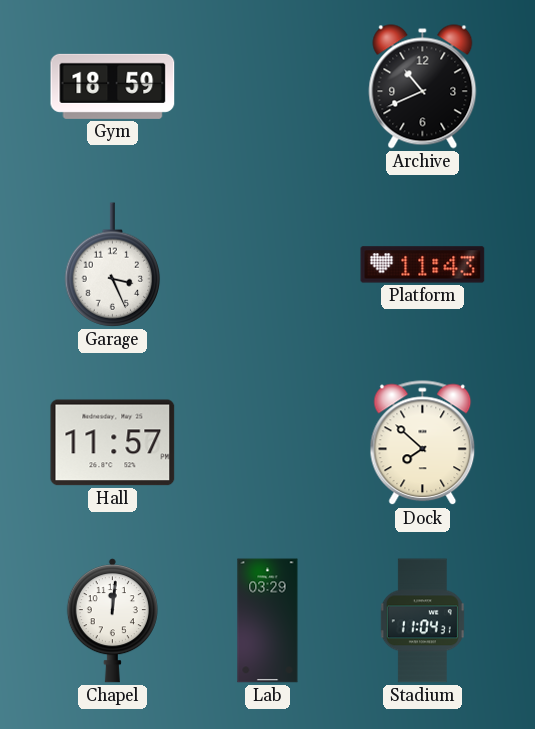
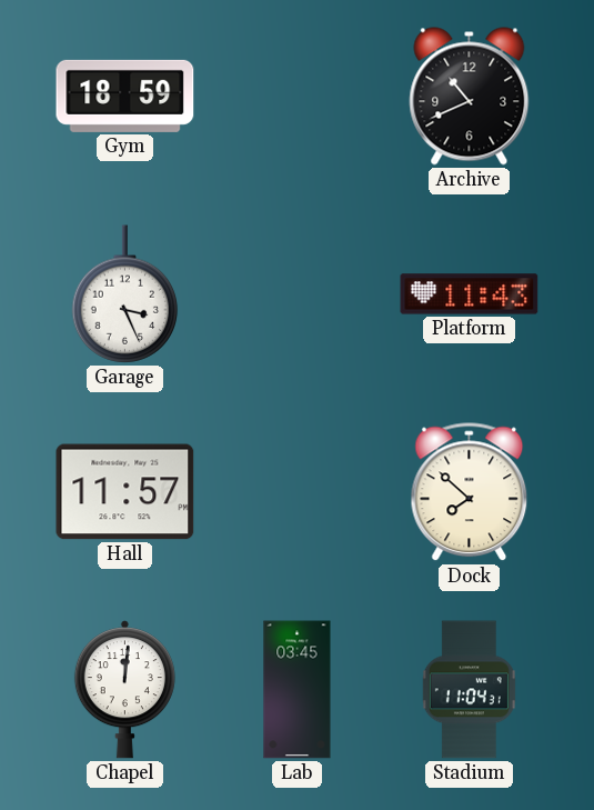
Lab: 03:29 -> 03:45
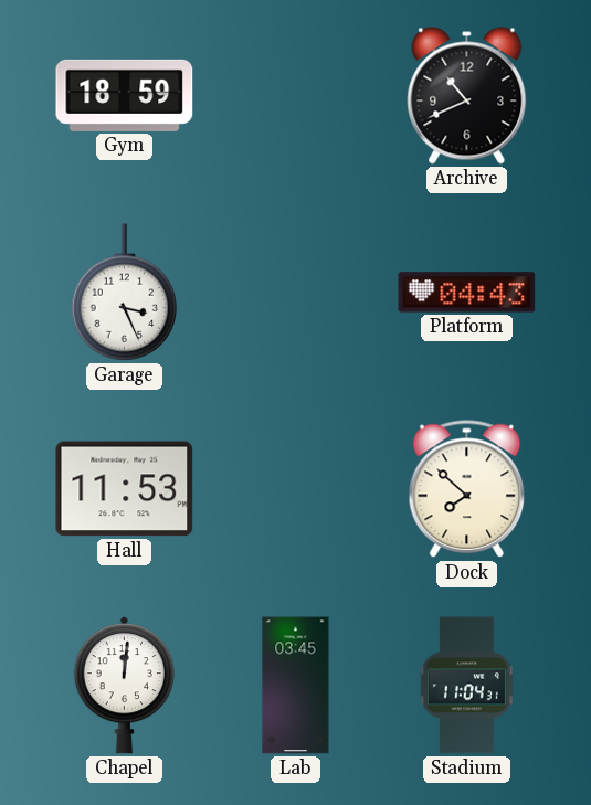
Platform: 11:43 -> 04:43
Hall: 11:57 -> 11:53
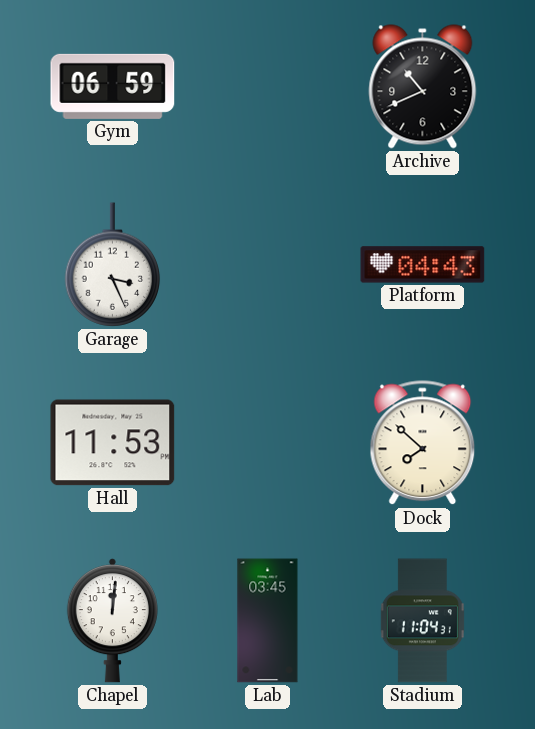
Gym: 18:59 -> 06:59
